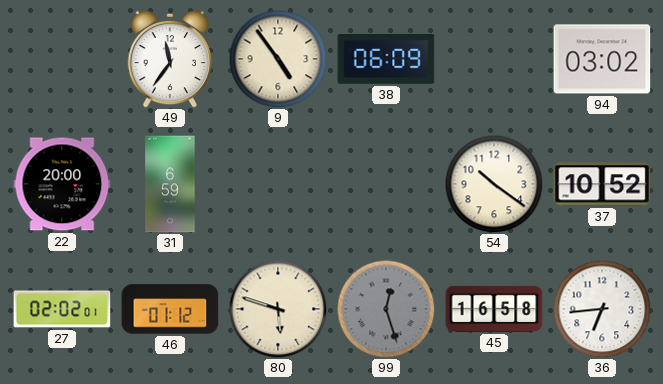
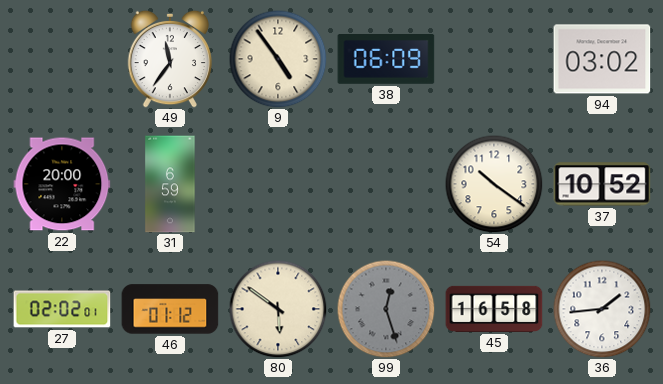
80: 5:48 -> 5:51
36: 6:44 -> 1:44
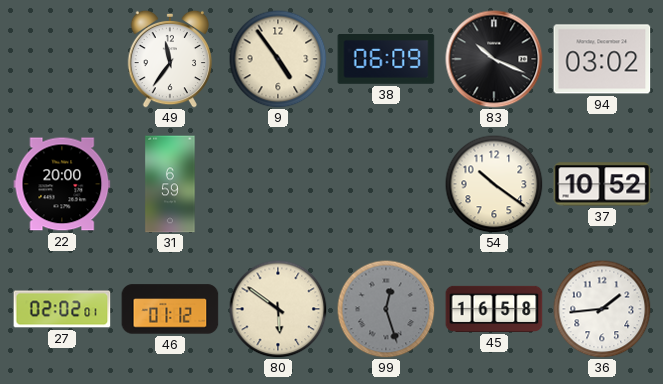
83: none -> 10:19
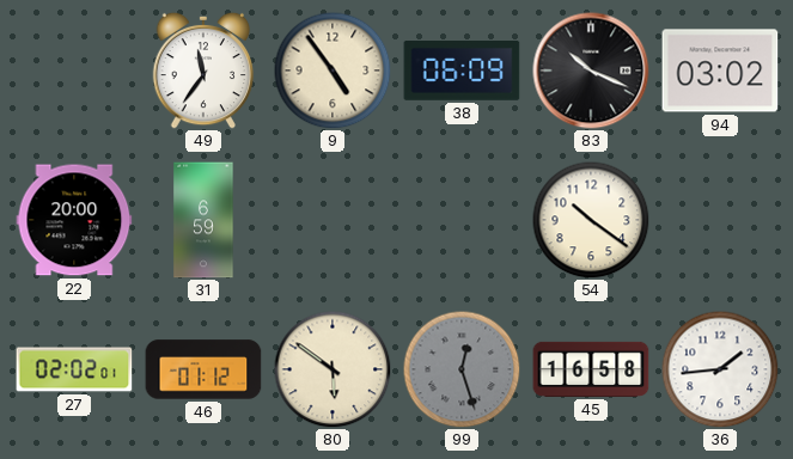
37: 10:52 -> none
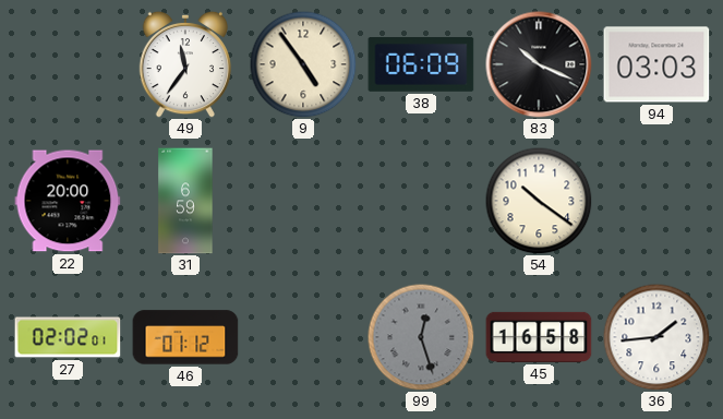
94: 03:02 -> 03:03
80: 5:51 -> none
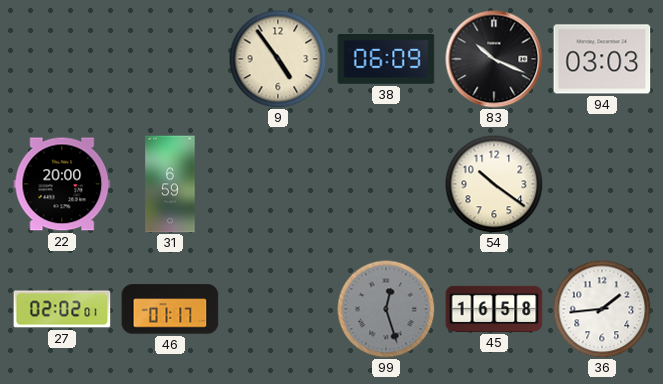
49: 11:36 -> none
46: 01:12 -> 01:17
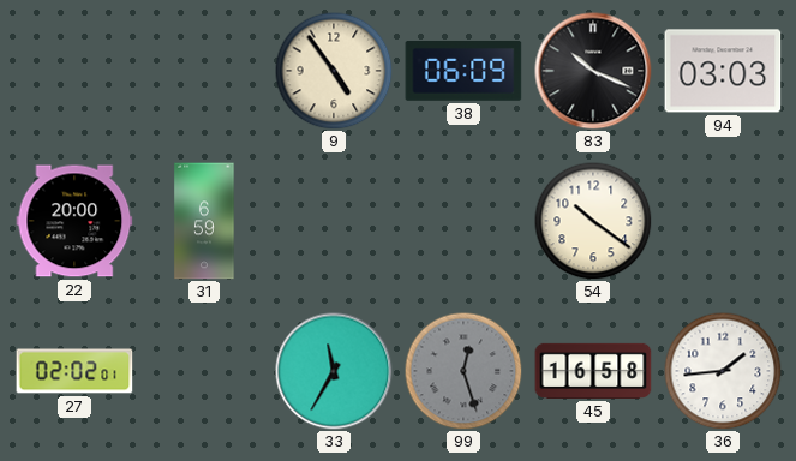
46: 01:17 -> none
33: none -> 11:35
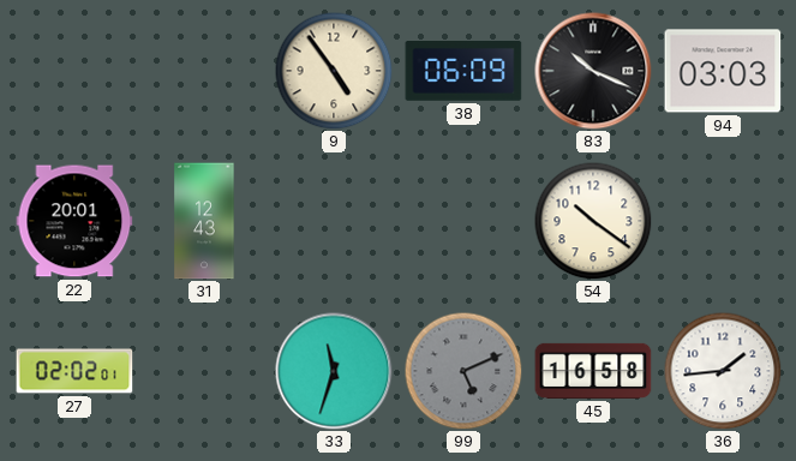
22: 20:00 -> 20:01
31: 6:59 -> 12:43
33: 11:35 -> 11:33
99: 12:27 -> 5:11
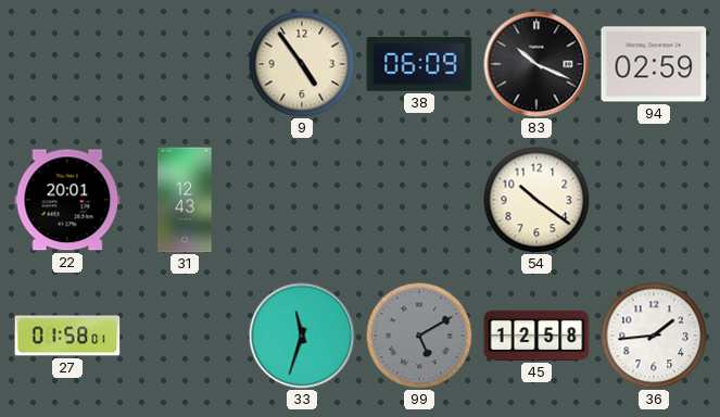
94: 03:03 -> 02:59
27: 02:02 -> 01:58
99: 5:11 -> 5:10
45: 16:58 -> 12:58
